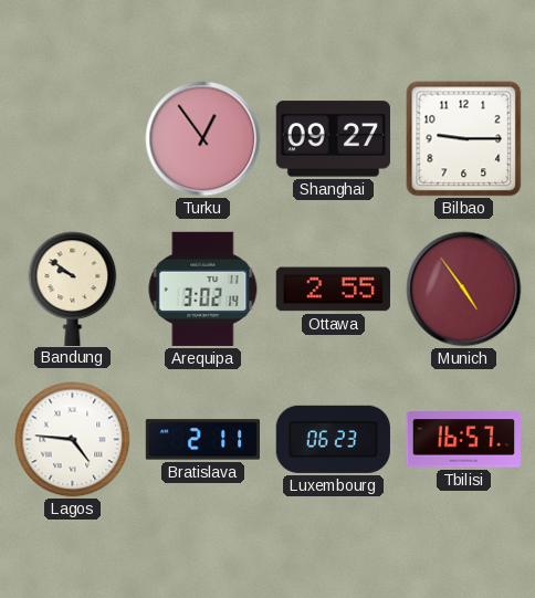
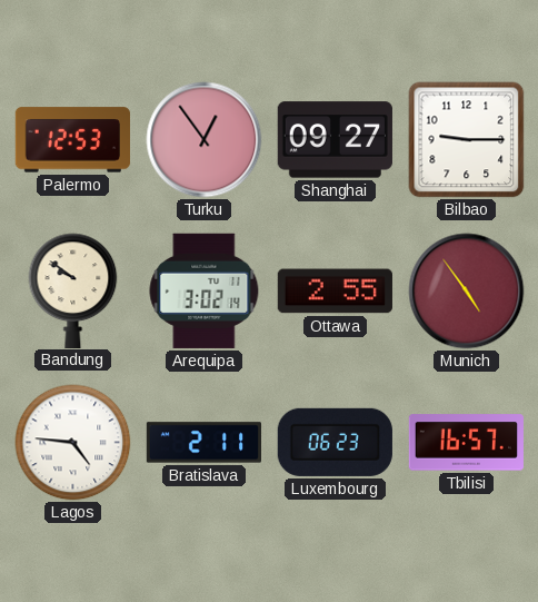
Palermo: none -> 12:53
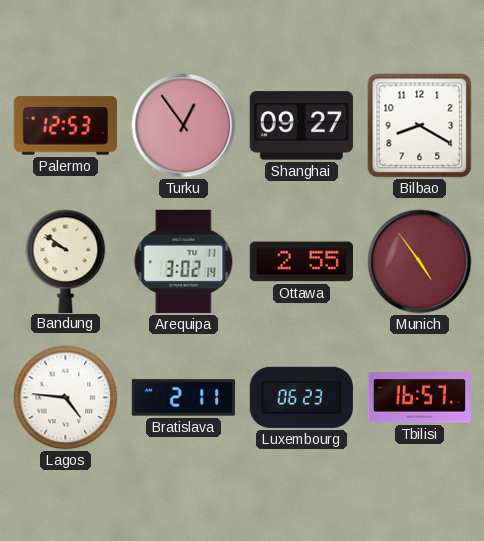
Bilbao: 9:15 -> 8:20
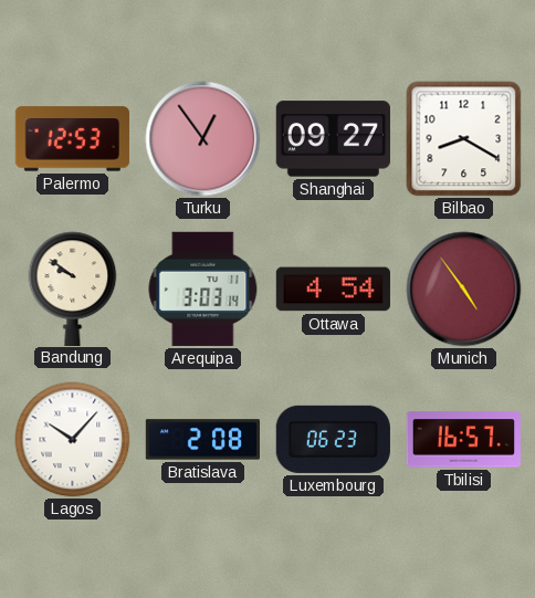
Arequipa: 3:02 -> 3:03
Ottawa: 2:55 -> 4:54
Lagos: 4:46 -> 10:07
Bratislava: 2:11 -> 2:08
